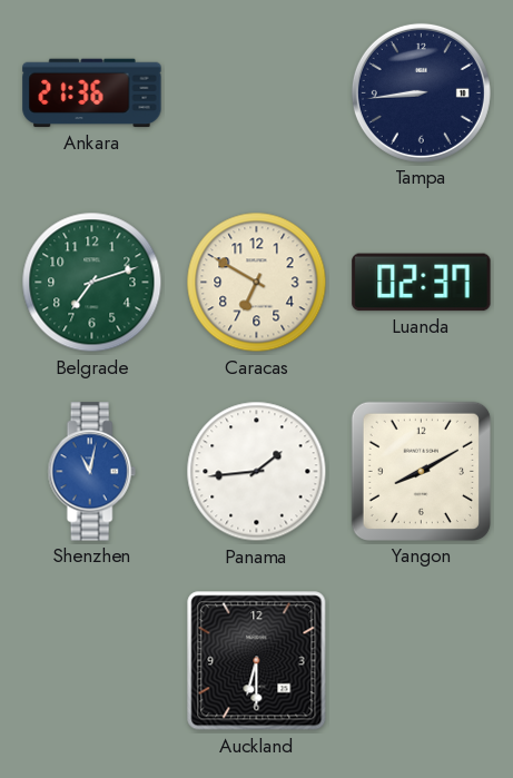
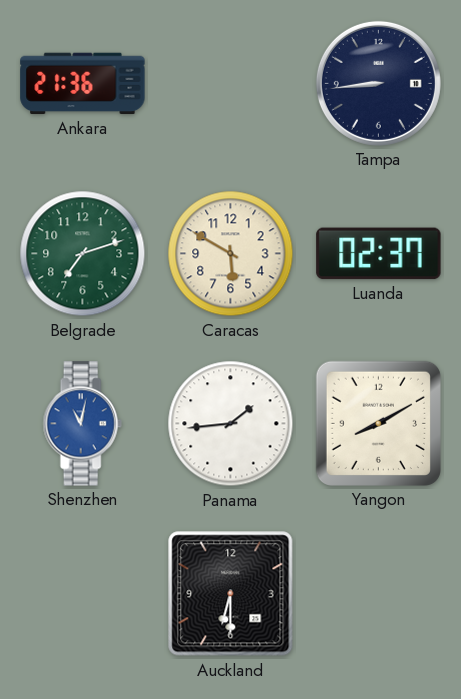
Caracas: 6:50 -> 5:50
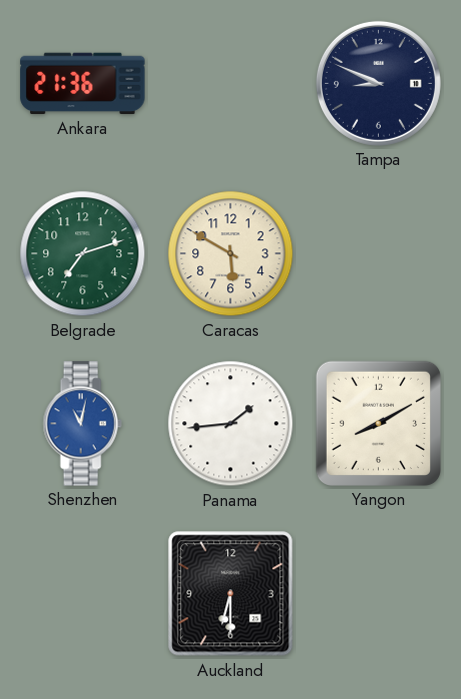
Tampa: 8:44 -> 8:49
Luanda: 02:37 -> none
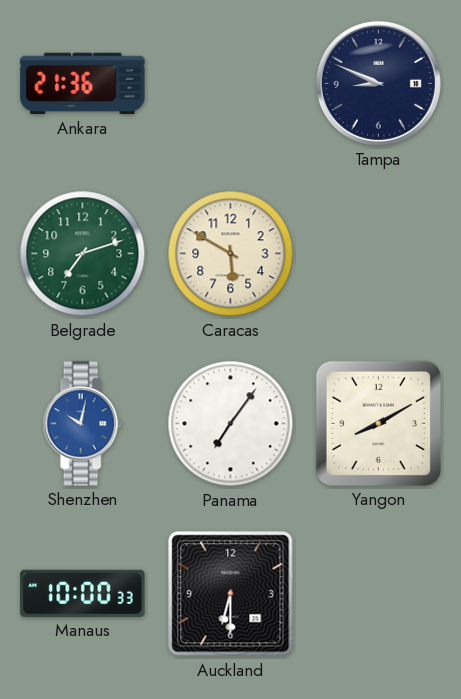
Shenzhen: 11:02 -> 10:02
Panama: 1:44 -> 7:06
Manaus: none -> 10:00
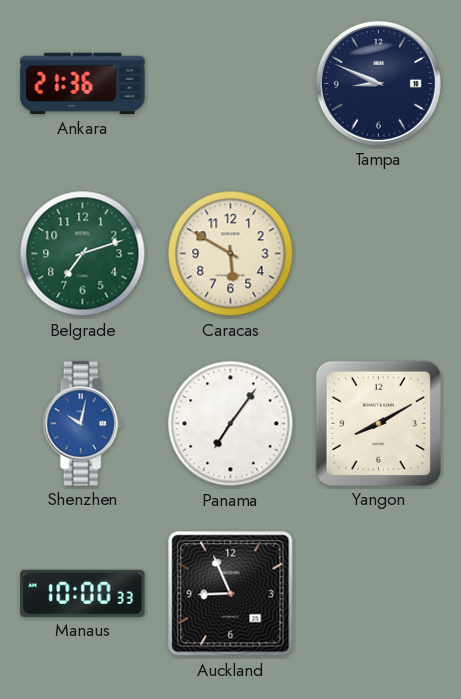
Auckland: 6:30 -> 8:56
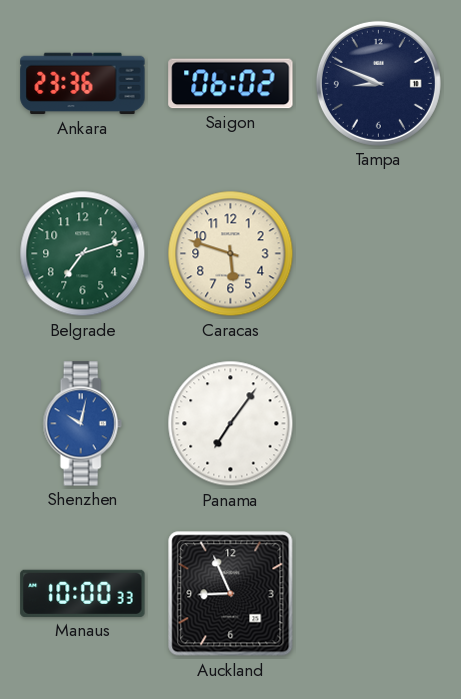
Ankara: 21:36 -> 23:36
Saigon: none -> 06:02
Caracas: 5:50 -> 5:48
Yangon: 8:10 -> none
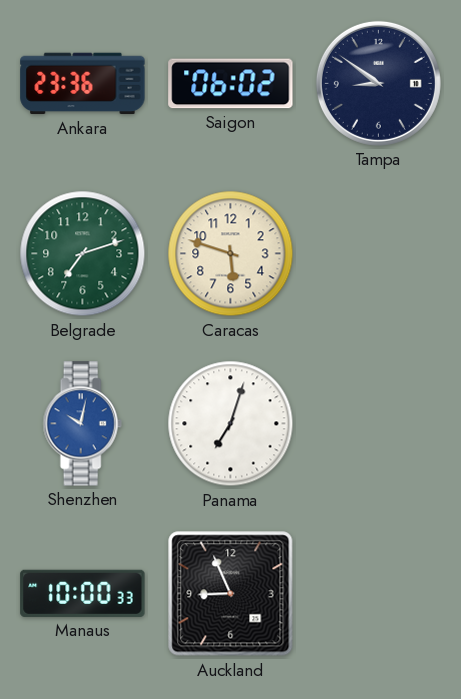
Tampa: 8:49 -> 8:51
Panama: 7:06 -> 7:03
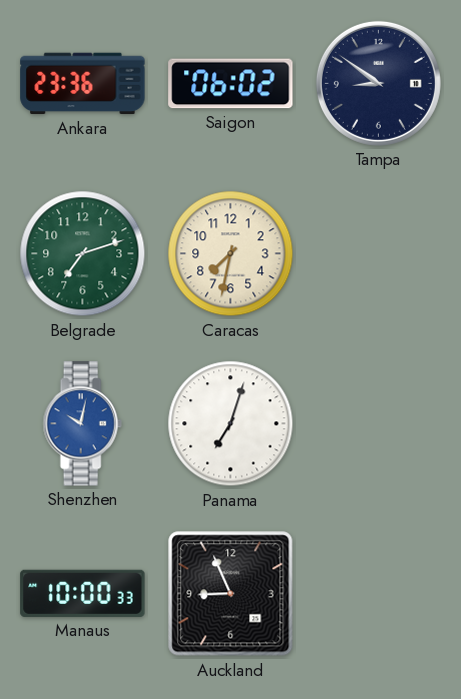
Caracas: 5:48 -> 7:32
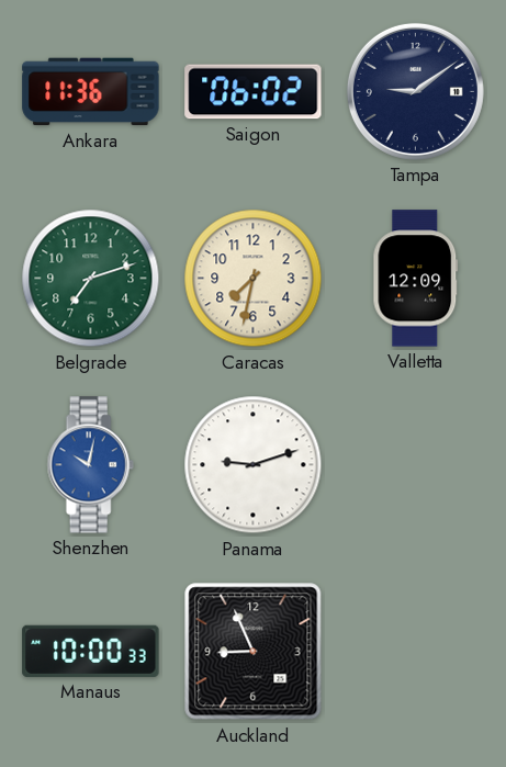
Ankara: 23:36 -> 11:36
Tampa: 8:51 -> 9:09
Valletta: none -> 12:09
Panama: 7:03 -> 9:12
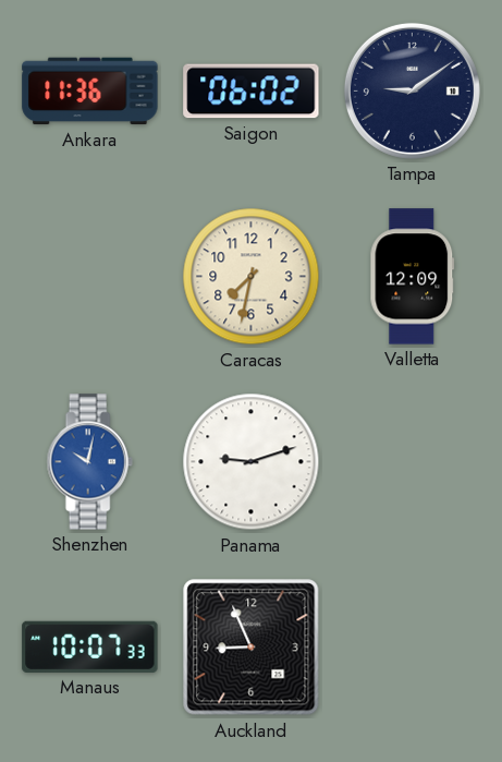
Belgrade: 7:12 -> none
Manaus: 10:00 -> 10:07
